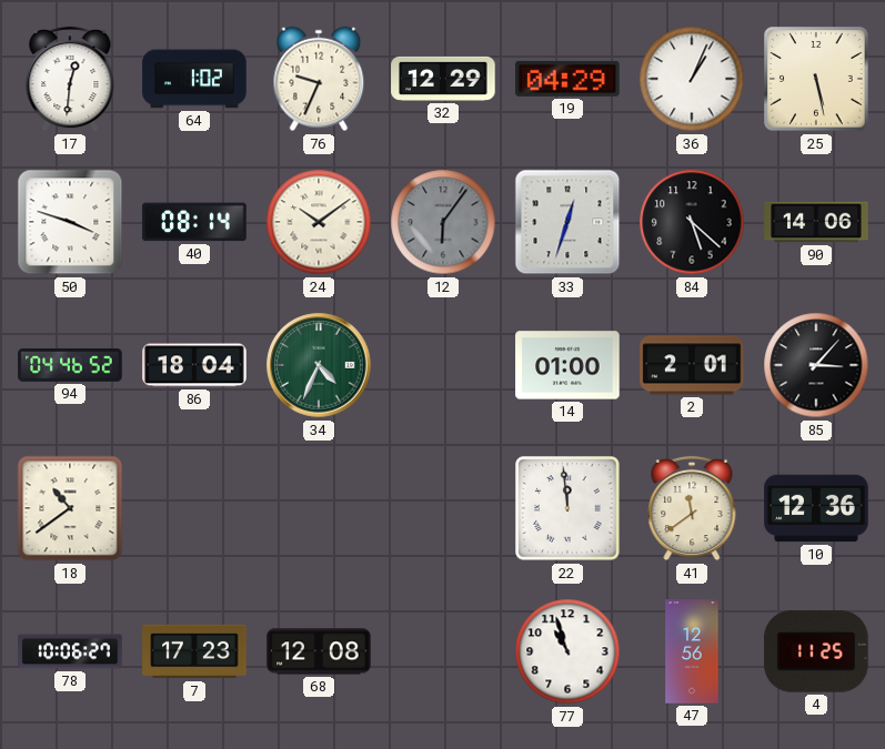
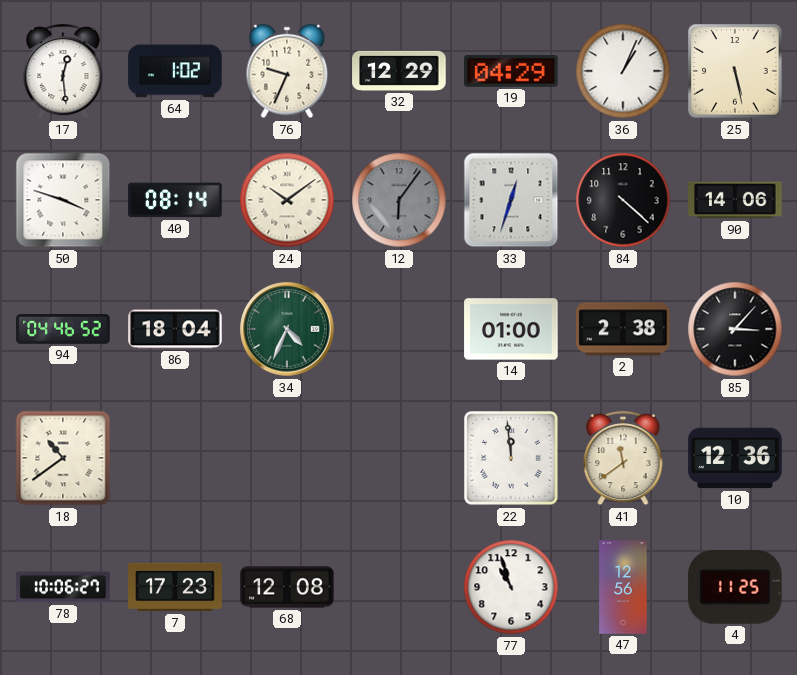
17: 12:31 -> 12:29
84: 5:22 -> 4:22
2: 2:01 -> 2:38
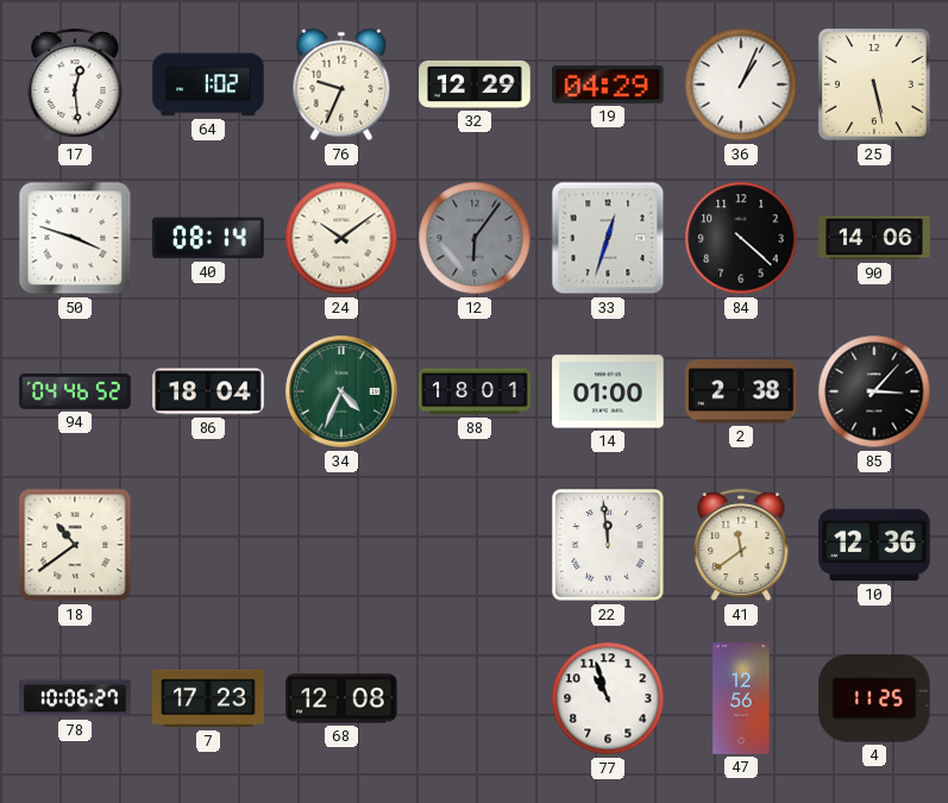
88: none -> 18:01
